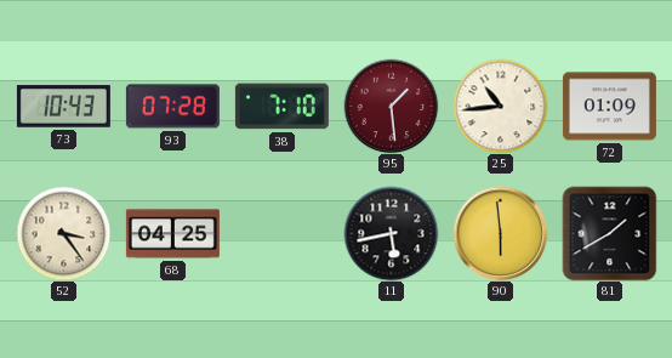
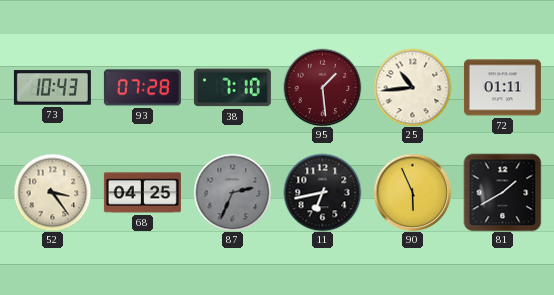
72: 01:09 -> 01:11
87: none -> 2:34
11: 5:43 -> 6:43
90: 5:59 -> 5:56
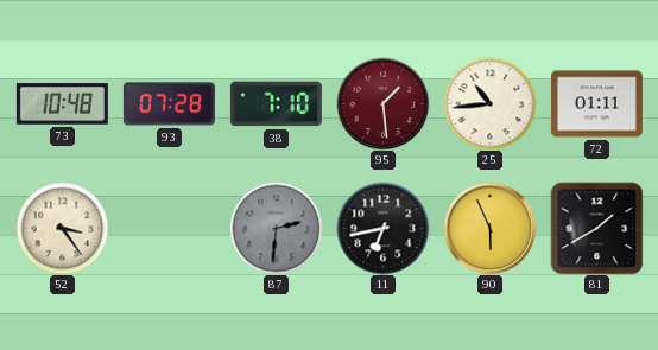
73: 10:43 -> 10:48
68: 04:25 -> none
87: 2:34 -> 2:31
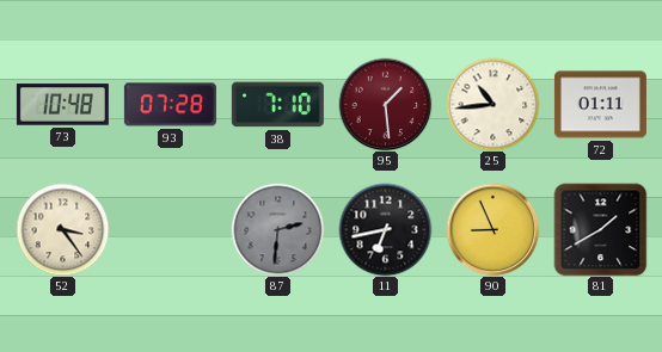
90: 5:56 -> 8:56
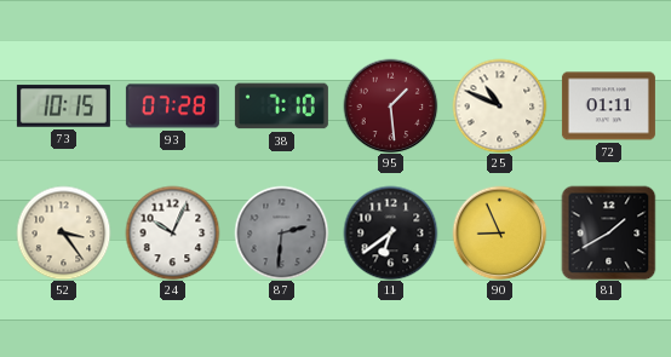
73: 10:48 -> 10:15
25: 10:44 -> 10:49
24: none -> 10:04
11: 6:43 -> 6:39
